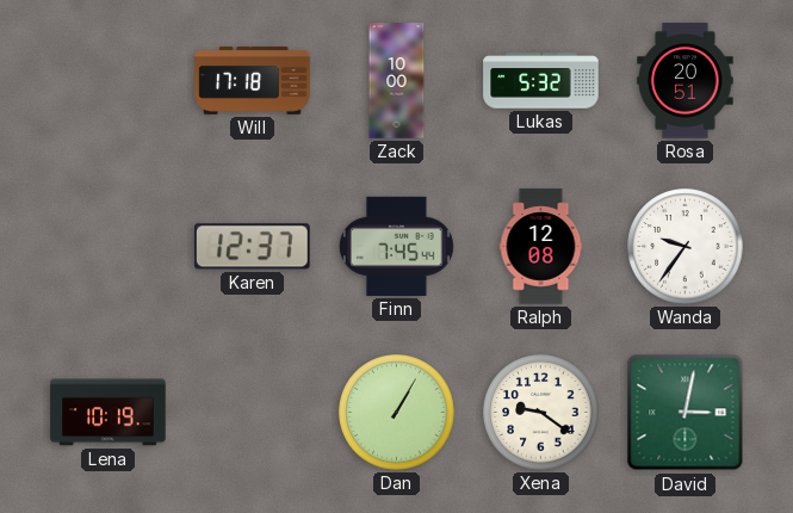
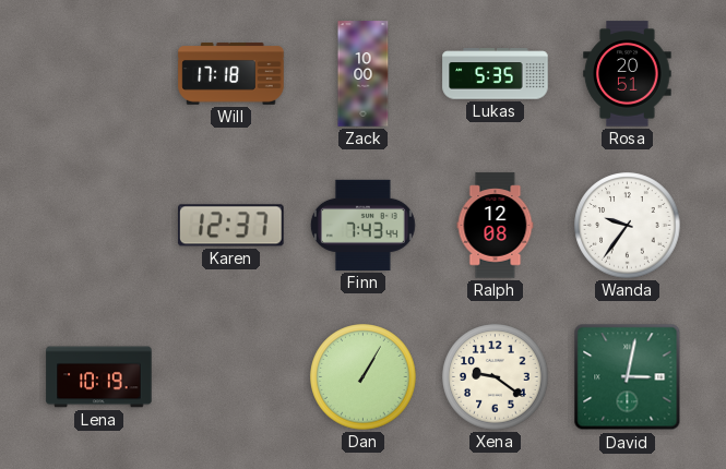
Lukas: 5:32 -> 5:35
Finn: 7:45 -> 7:43
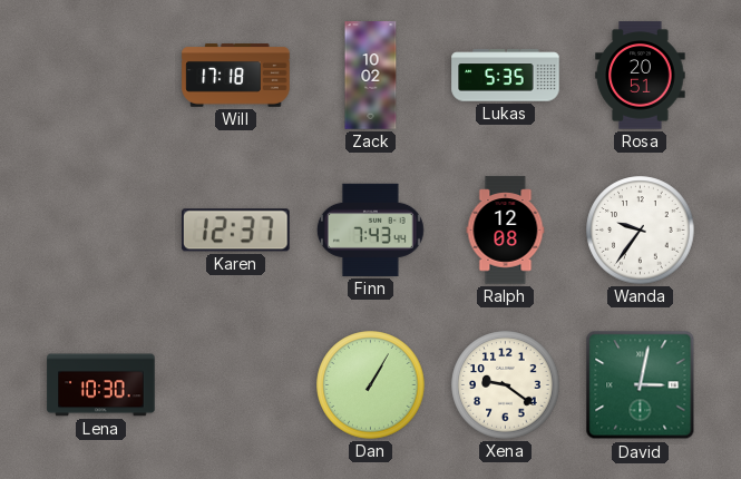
Zack: 10:00 -> 10:02
Lena: 10:19 -> 10:30
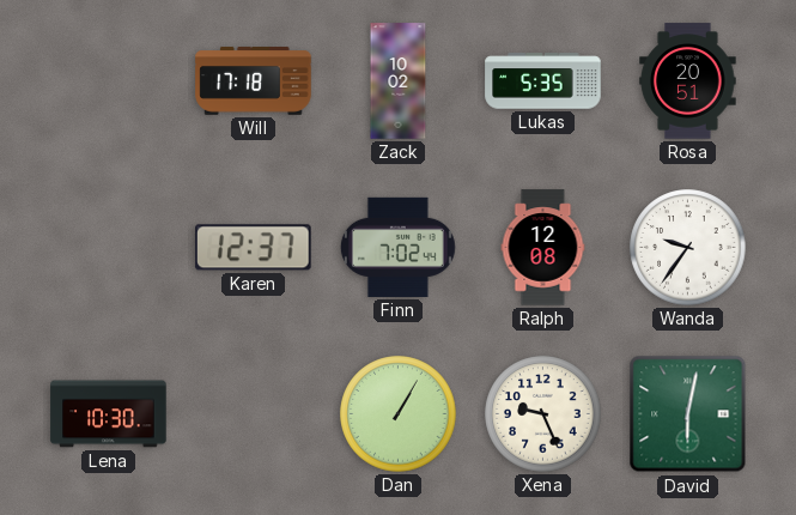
Finn: 7:43 -> 7:02
Xena: 9:21 -> 9:26
David: 3:02 -> 6:02
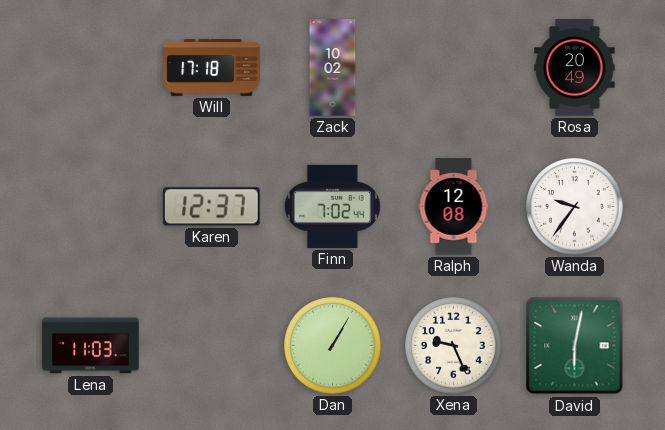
Lukas: 5:35 -> none
Rosa: 20:51 -> 20:49
Lena: 10:30 -> 11:03
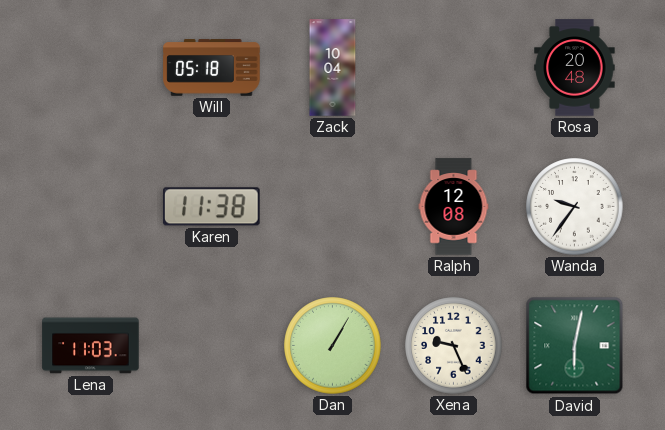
Will: 17:18 -> 05:18
Zack: 10:02 -> 10:04
Rosa: 20:49 -> 20:48
Karen: 12:37 -> 11:38
Finn: 7:02 -> none
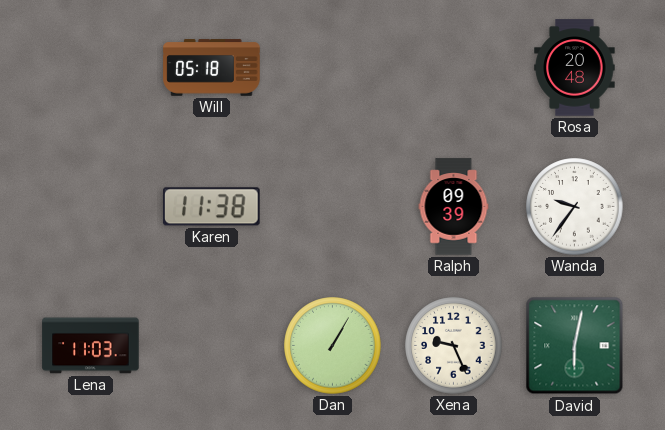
Zack: 10:04 -> none
Ralph: 12:08 -> 09:39
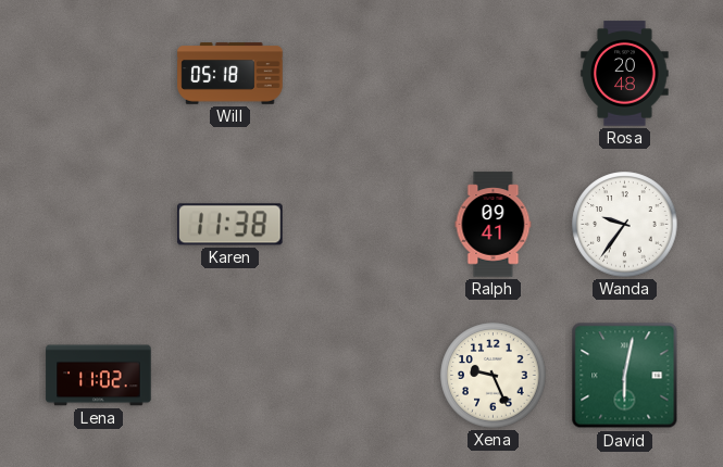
Ralph: 09:39 -> 09:41
Lena: 11:03 -> 11:02
Dan: 1:05 -> none
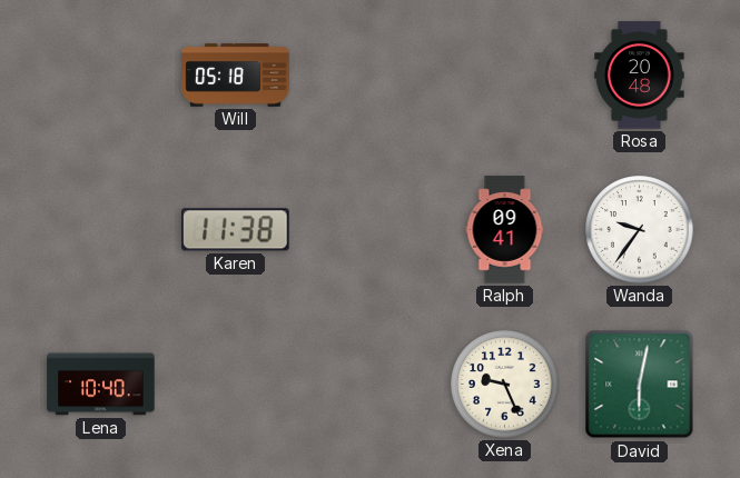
Lena: 11:02 -> 10:40
